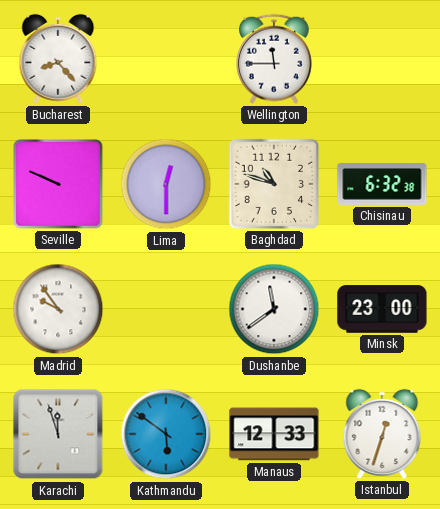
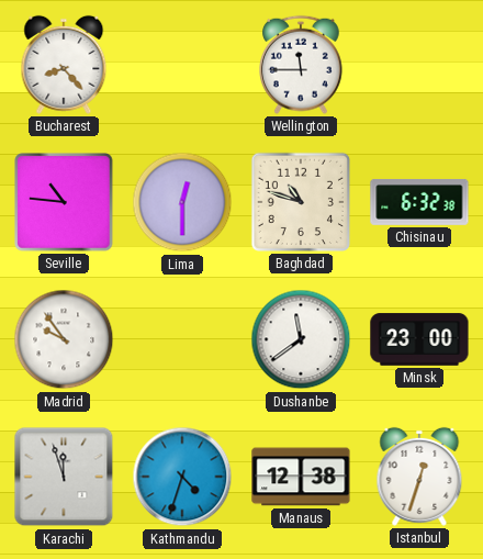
Seville: 9:49 -> 10:46
Kathmandu: 5:51 -> 4:33
Manaus: 12:33 -> 12:38
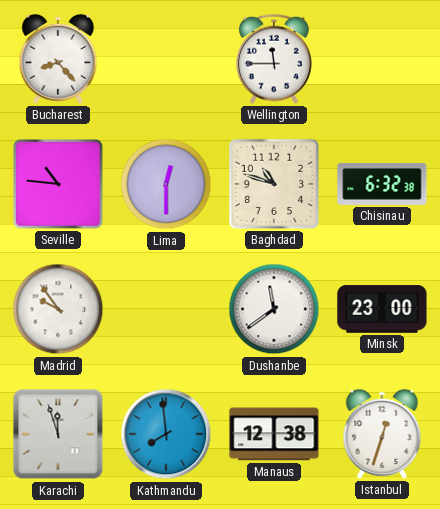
Kathmandu: 4:33 -> 7:59
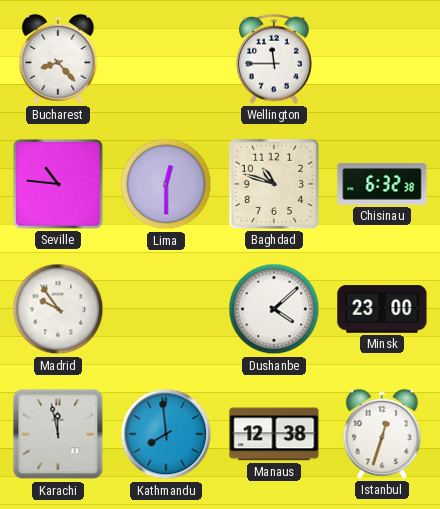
Dushanbe: 11:39 -> 4:08
Karachi: 11:57 -> 11:58
